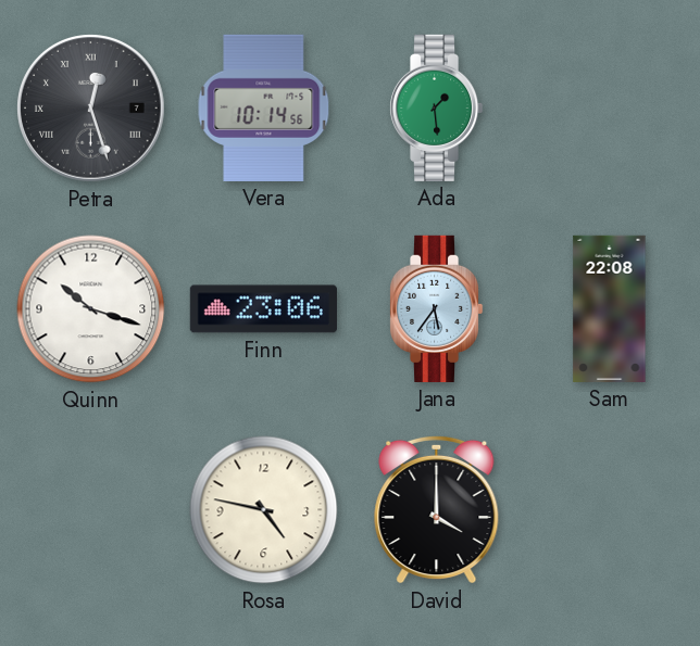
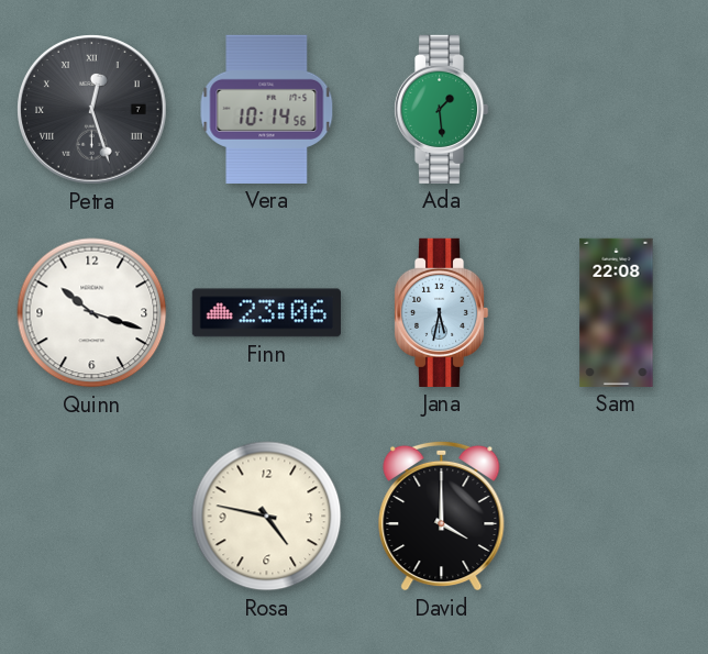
Jana: 5:36 -> 5:32
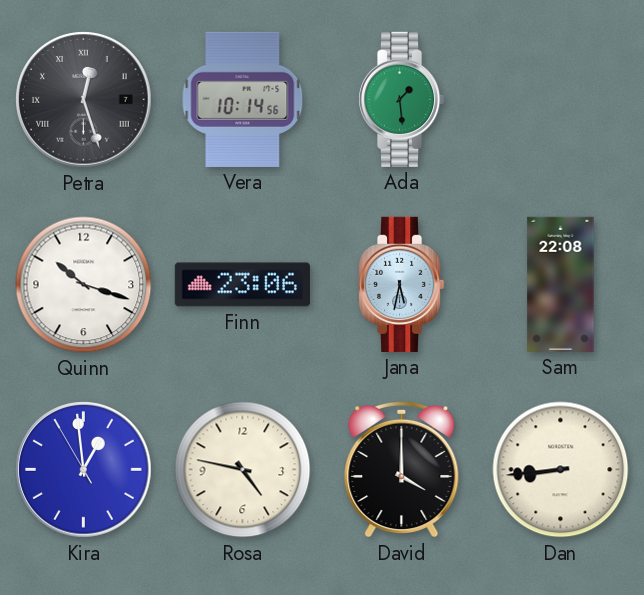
Kira: none -> 12:58
Dan: none -> 8:44
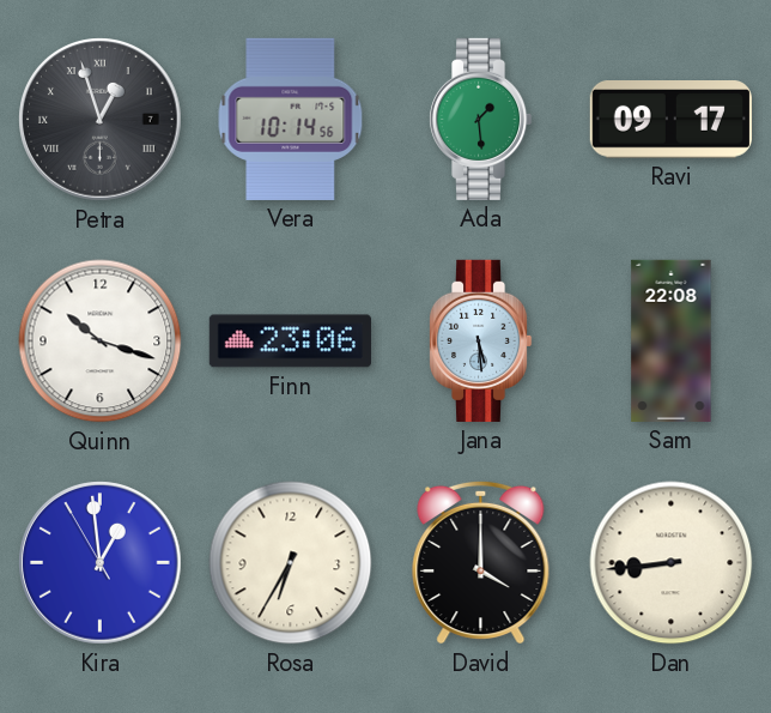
Petra: 12:27 -> 12:57
Ravi: none -> 09:17
Jana: 5:32 -> 5:29
Rosa: 4:47 -> 6:35
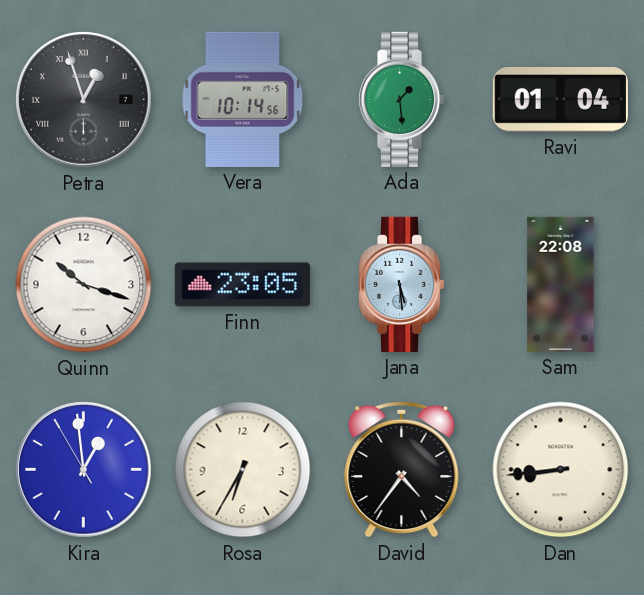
Ravi: 09:17 -> 01:04
Finn: 23:06 -> 23:05
David: 4:00 -> 4:36
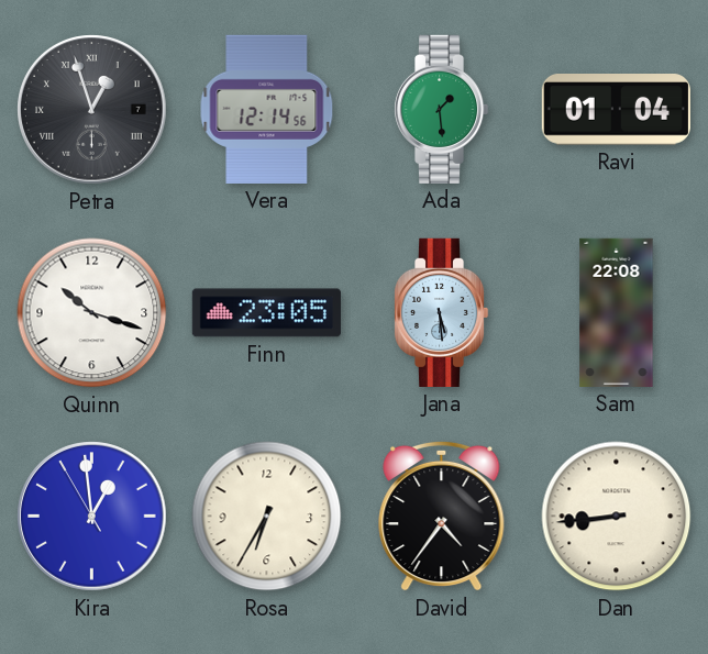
Vera: 10:14 -> 12:14
